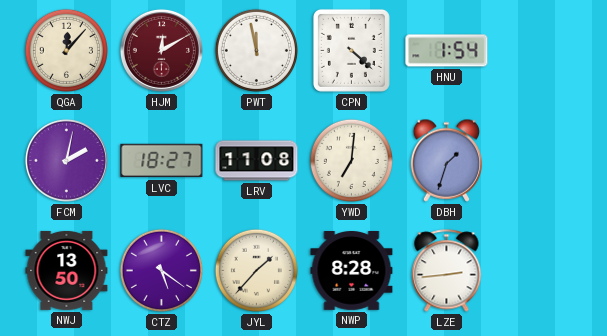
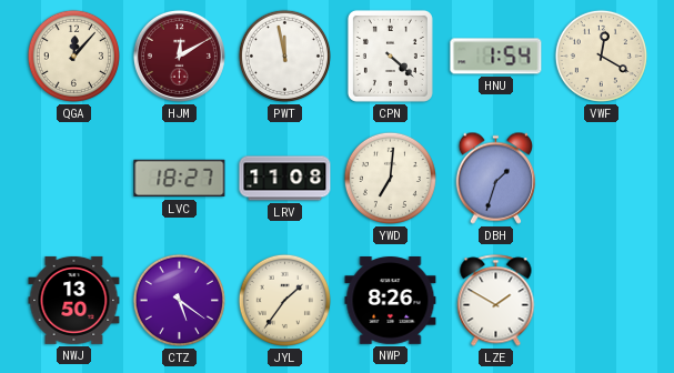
VWF: none -> 12:20
FCM: 2:02 -> none
JYL: 1:37 -> 1:36
NWP: 8:28 -> 8:26
LZE: 2:44 -> 1:50
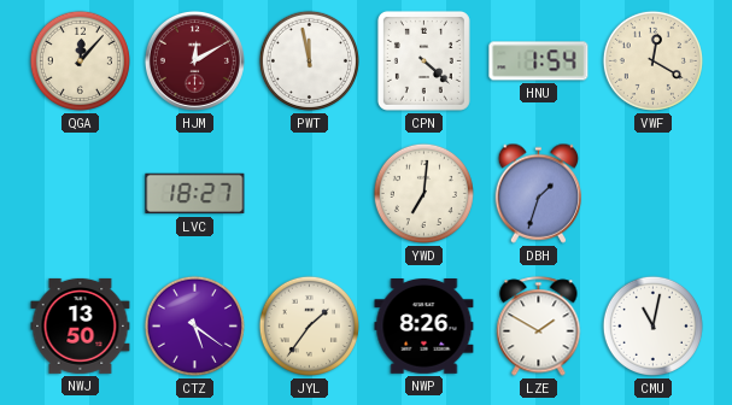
LRV: 11:08 -> none
CMU: none -> 11:02
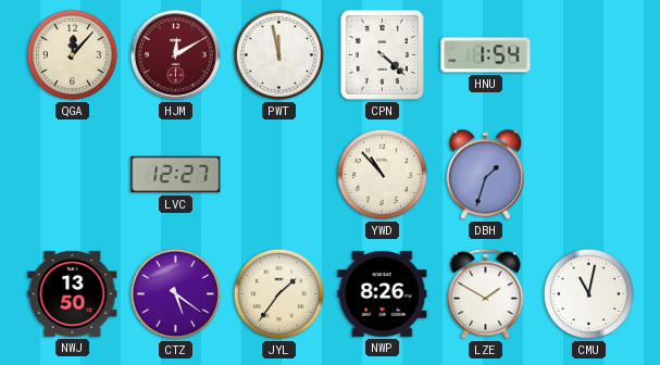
VWF: 12:20 -> none
LVC: 18:27 -> 12:27
YWD: 7:01 -> 10:53
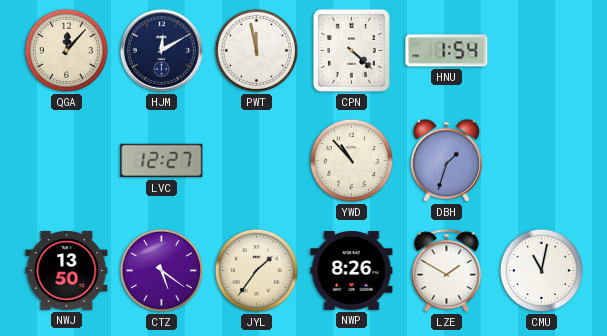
HJM dial: burgundy -> navy
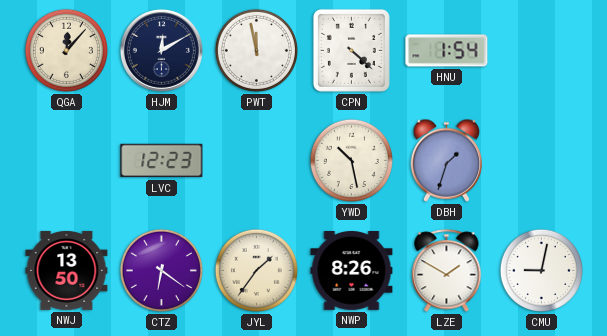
LVC: 12:27 -> 12:23
YWD: 10:53 -> 10:28
CTZ: 5:21 -> 6:21
CMU: 11:02 -> 9:02
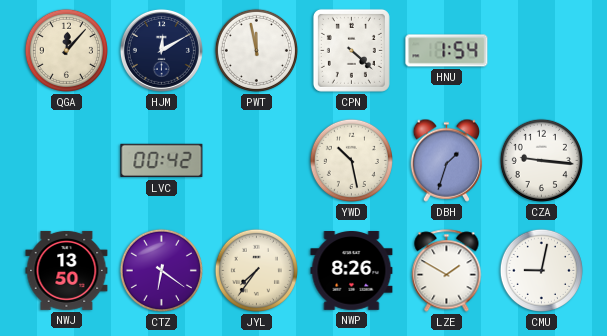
LVC: 12:23 -> 00:42
CZA: none -> 9:16
JYL: 1:36 -> 7:36
